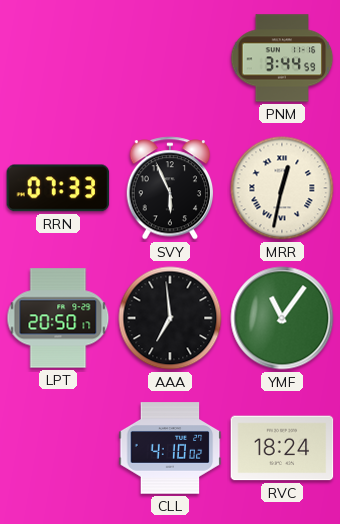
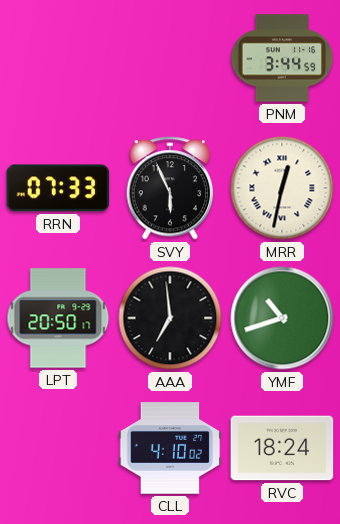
YMF: 11:06 -> 10:42
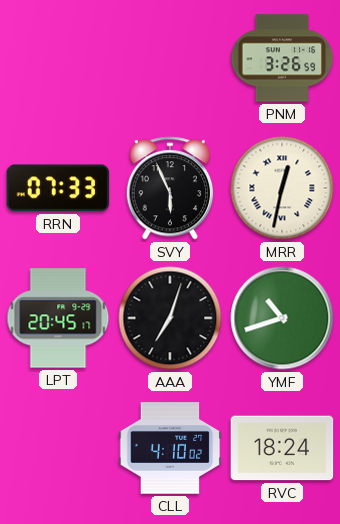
PNM: 3:44 -> 3:26
LPT: 20:50 -> 20:45
AAA: 6:59 -> 7:03
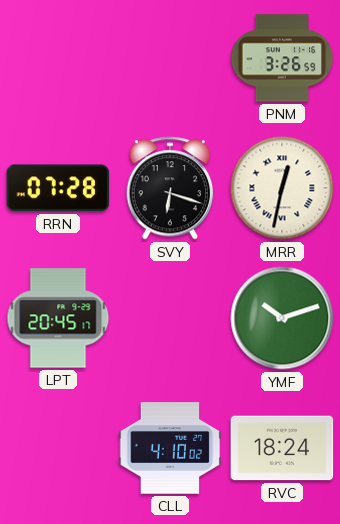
RRN: 07:33 -> 07:28
SVY: 5:56 -> 6:18
AAA: 7:03 -> none
YMF: 10:42 -> 10:12
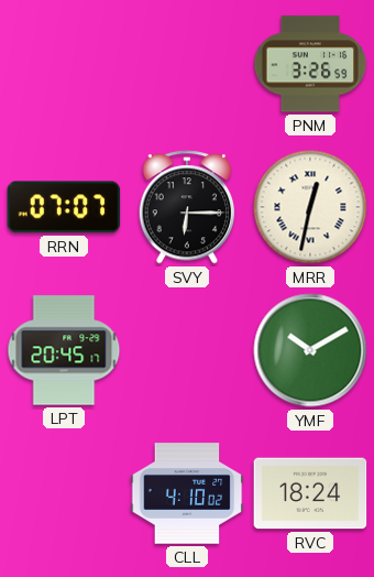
RRN: 07:28 -> 07:07
SVY: 6:18 -> 6:15
YMF: 10:12 -> 10:10
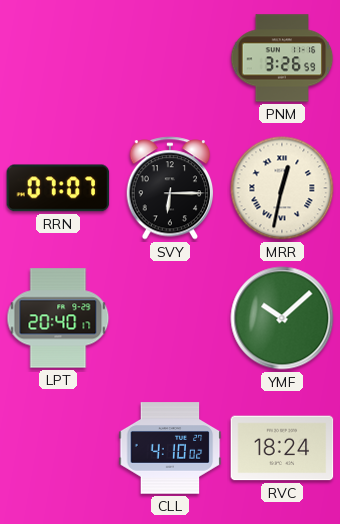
LPT: 20:45 -> 20:40
YMF: 10:10 -> 10:08
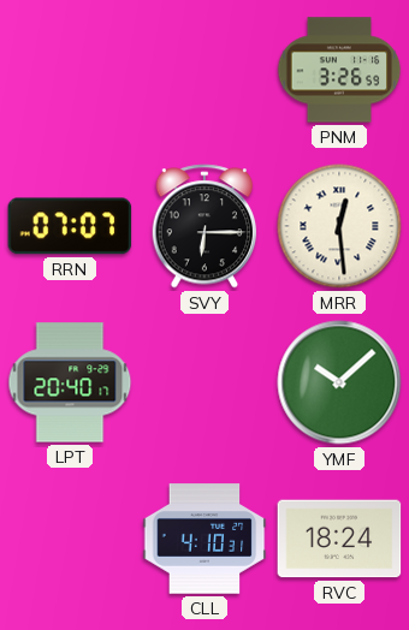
MRR: 12:32 -> 12:29
CLL: 4:10:02 -> 4:10:31
